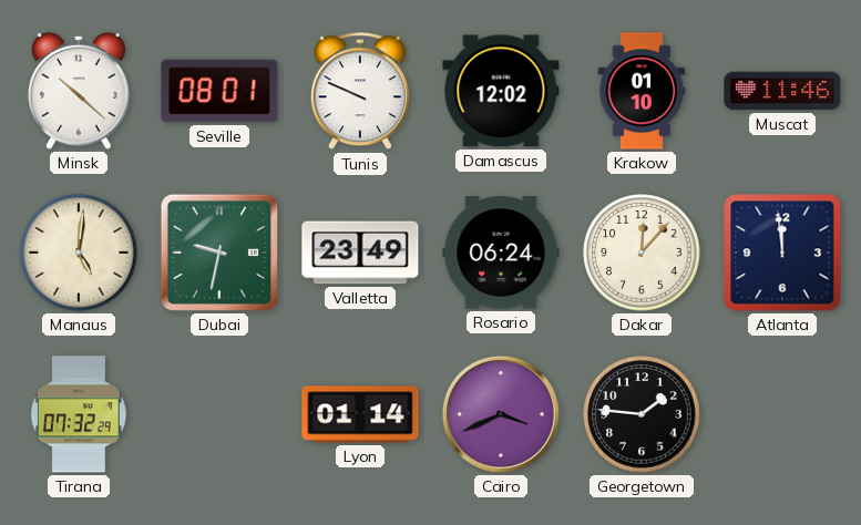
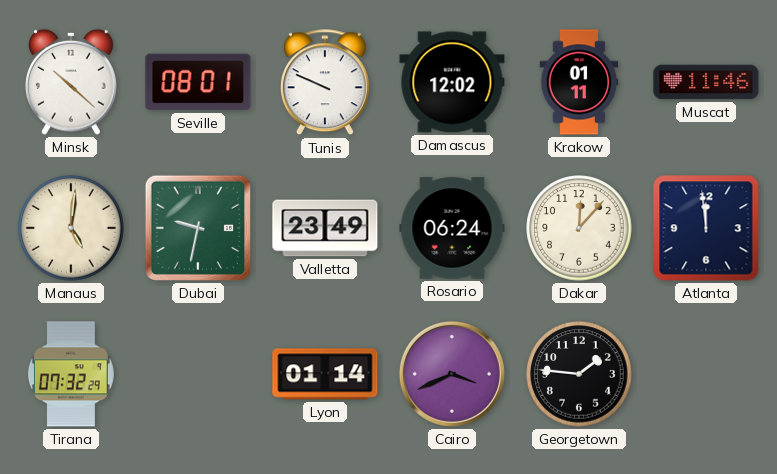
Krakow: 01:10 -> 01:11
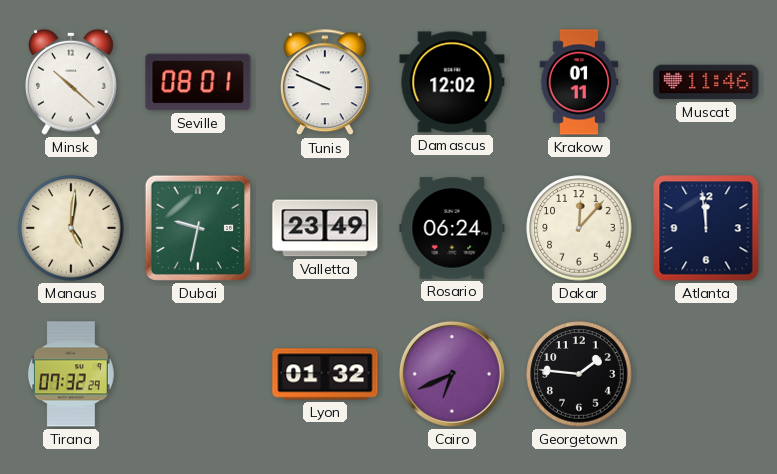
Lyon: 01:14 -> 01:32
Cairo: 3:41 -> 6:41
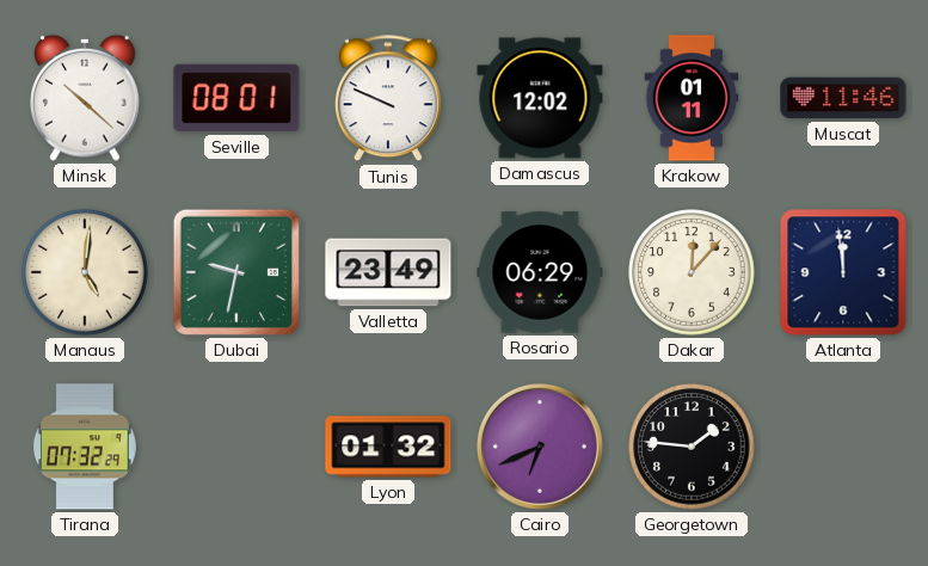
Rosario: 06:24 -> 06:29
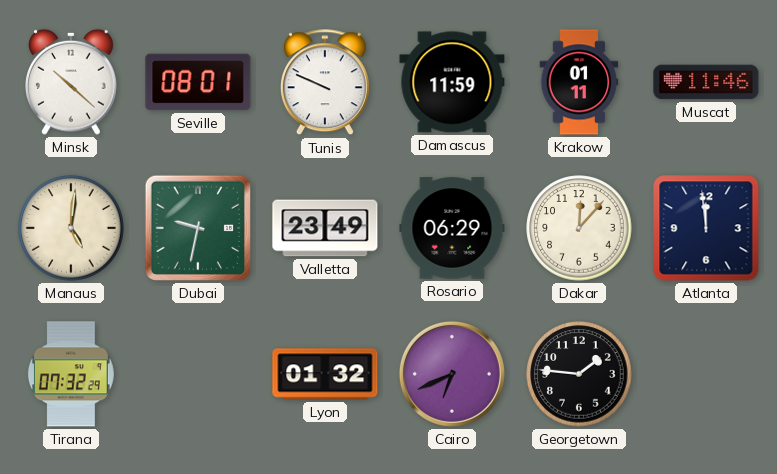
Damascus: 12:02 -> 11:59
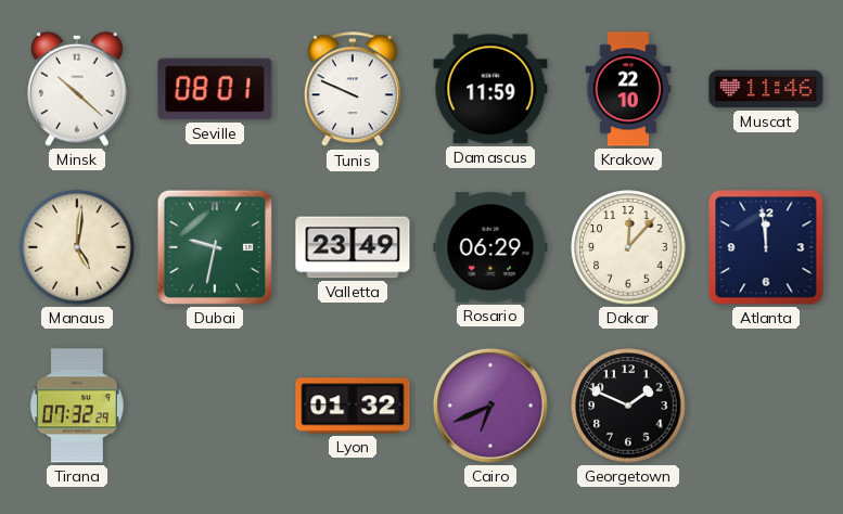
Krakow: 01:11 -> 22:10
Georgetown: 1:46 -> 1:49
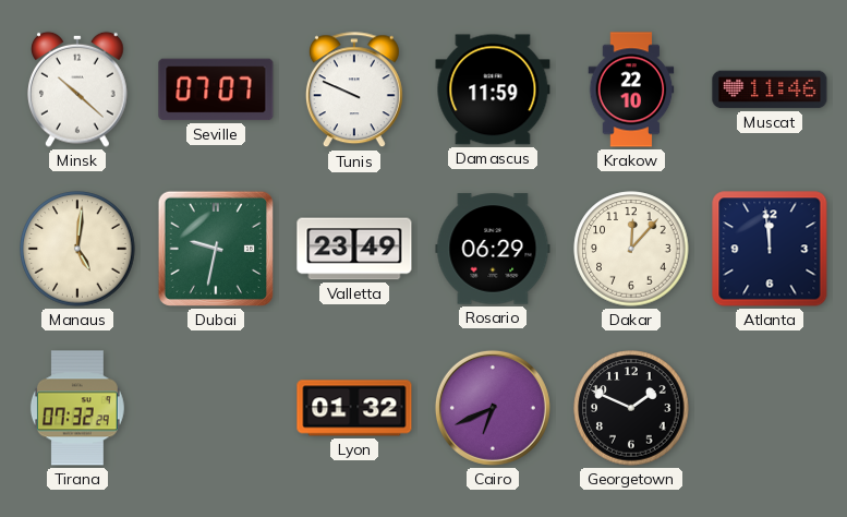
Seville: 08:01 -> 07:07
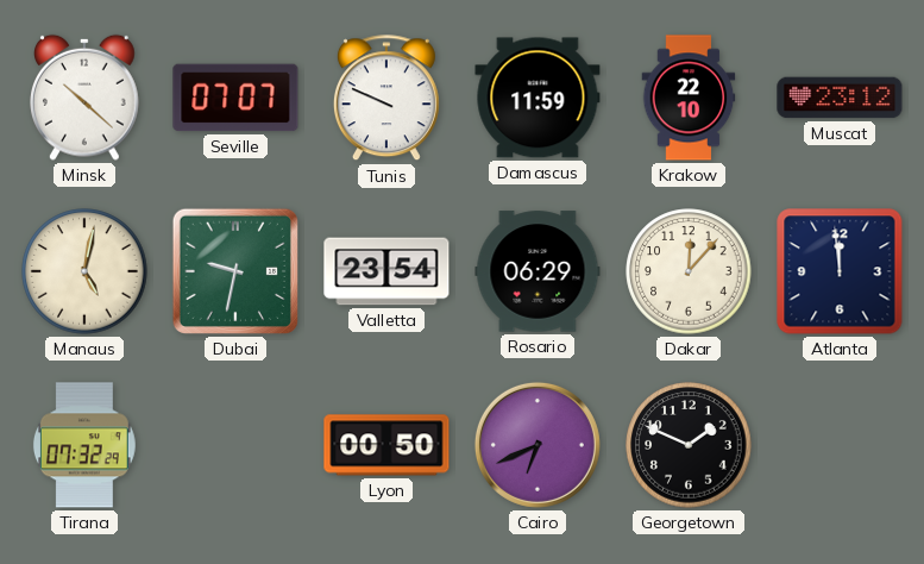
Muscat: 11:46 -> 23:12
Manaus: 5:01 -> 5:02
Valletta: 23:49 -> 23:54
Lyon: 01:32 -> 00:50
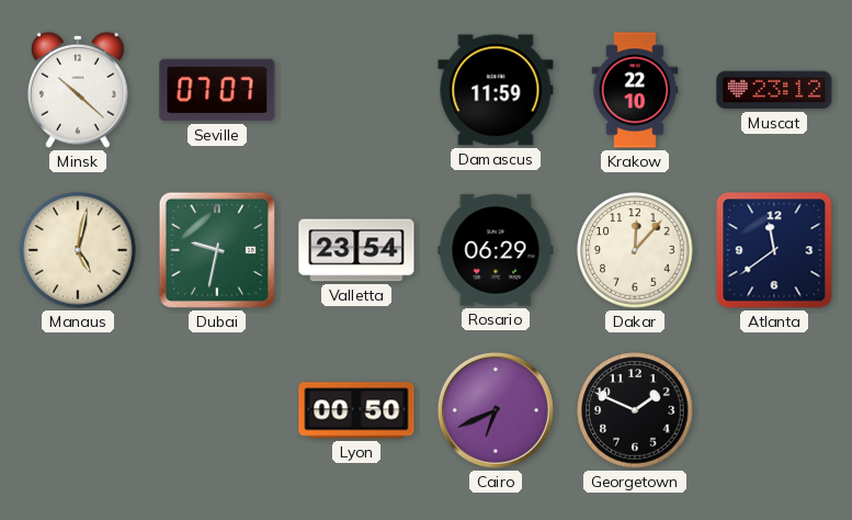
Tunis: 9:49 -> none
Atlanta: 11:59 -> 11:39
Tirana: 07:32 -> none
